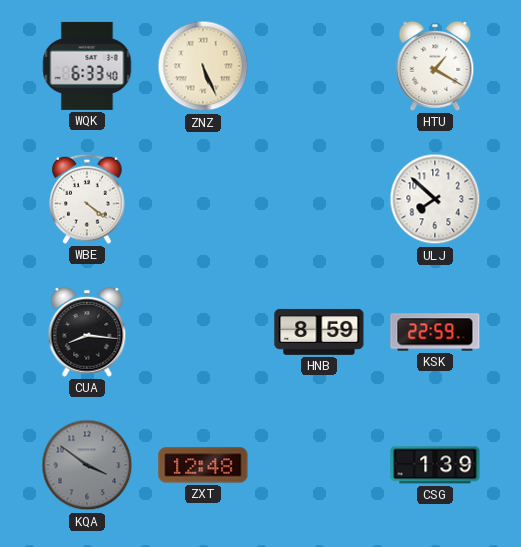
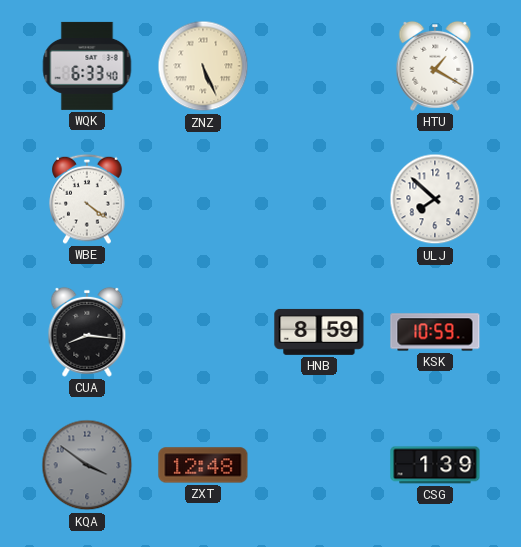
KSK: 22:59 -> 10:59
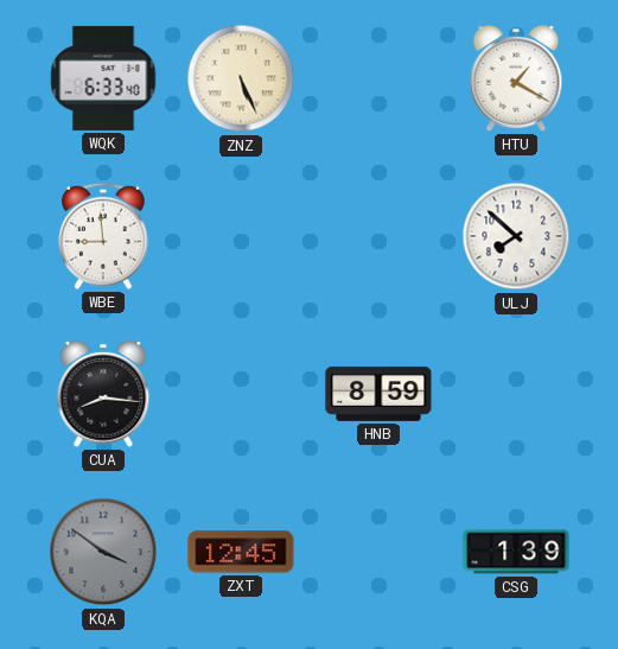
WBE: 4:21 -> 8:59
KSK: 10:59 -> none
ZXT: 12:48 -> 12:45
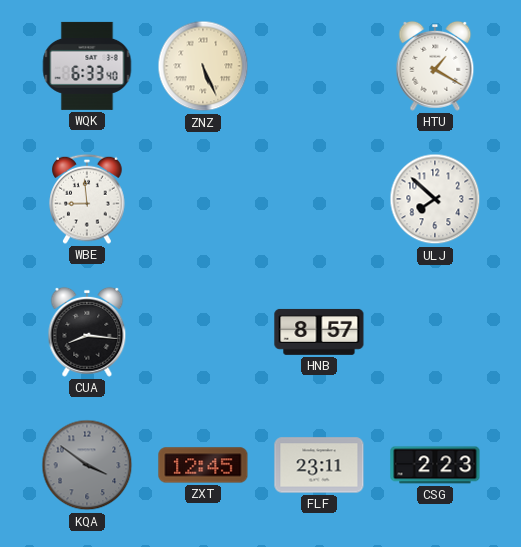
HNB: 8:59 -> 8:57
FLF: none -> 23:11
CSG: 1:39 -> 2:23
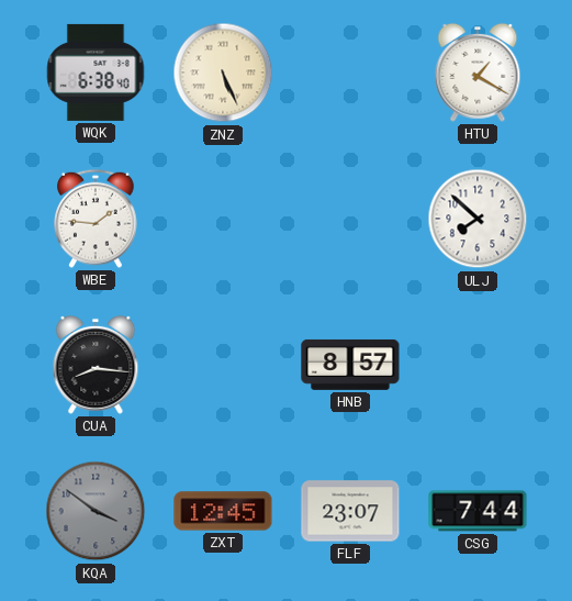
WQK: 6:33 -> 6:38
WBE: 8:59 -> 1:46
FLF: 23:11 -> 23:07
CSG: 2:23 -> 7:44
